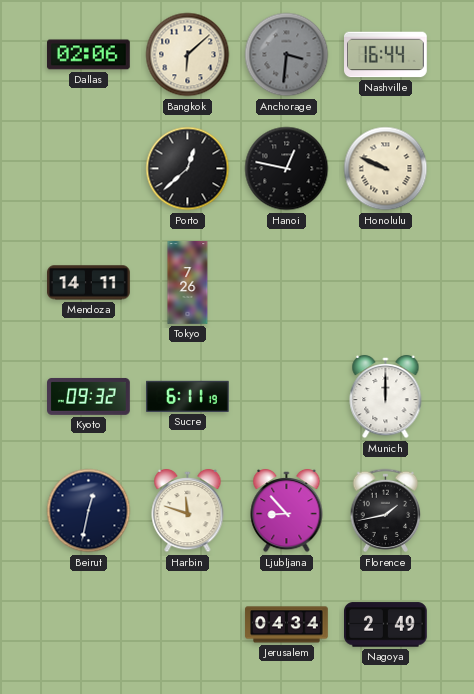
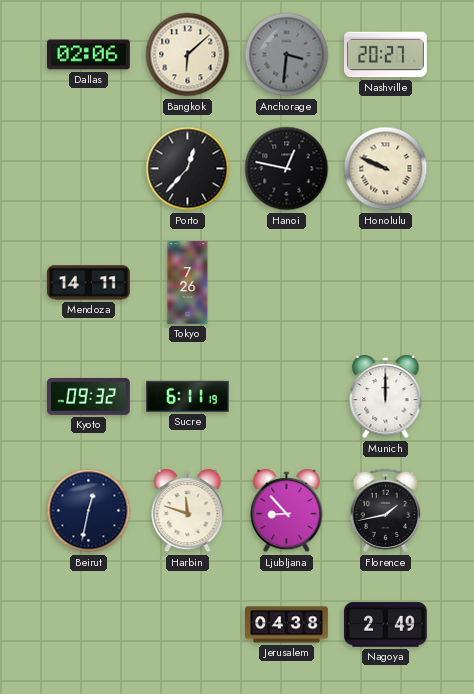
Nashville: 16:44 -> 20:27
Porto: 12:38 -> 12:37
Jerusalem: 04:34 -> 04:38
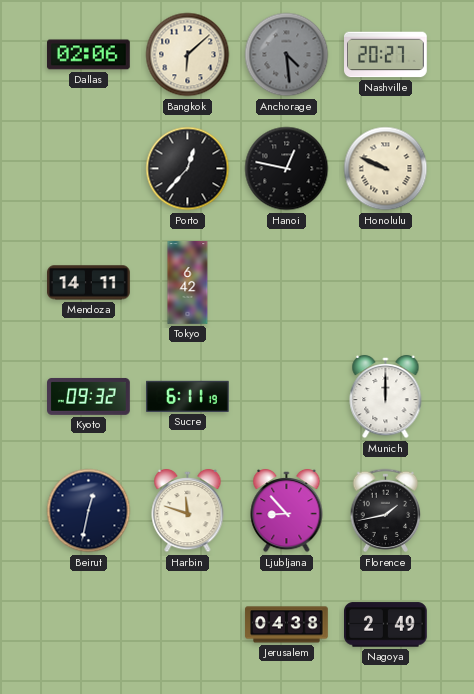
Anchorage: 3:31 -> 4:29
Tokyo: 7:26 -> 6:42
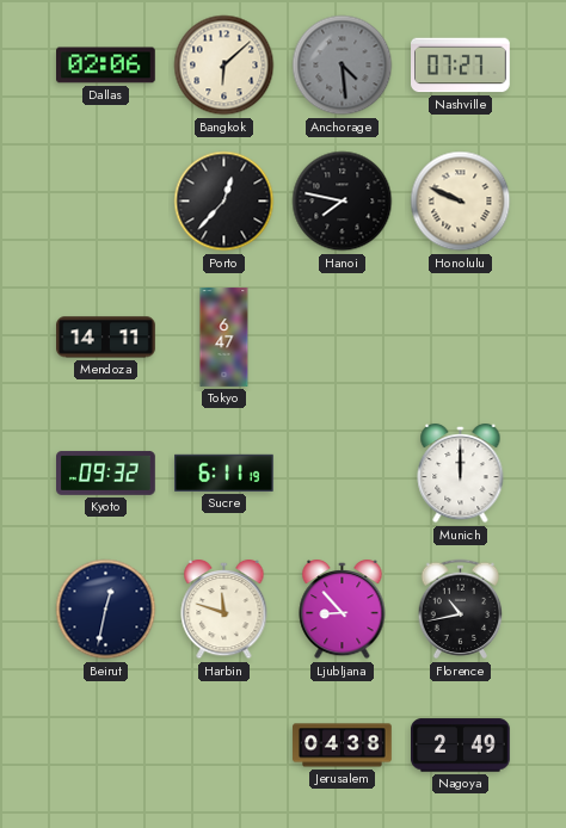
Nashville: 20:27 -> 07:27
Hanoi: 12:47 -> 7:47
Tokyo: 6:42 -> 6:47
Florence: 1:43 -> 10:43
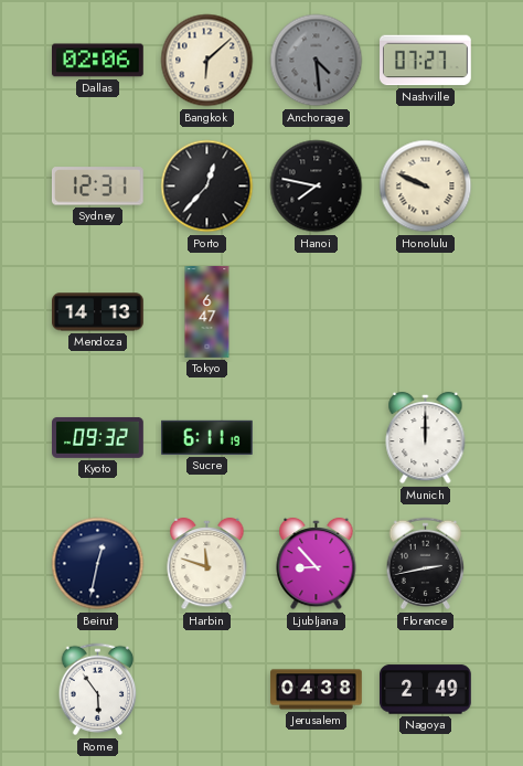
Sydney: none -> 12:31
Mendoza: 14:11 -> 14:13
Florence: 10:43 -> 2:43
Rome: none -> 5:54
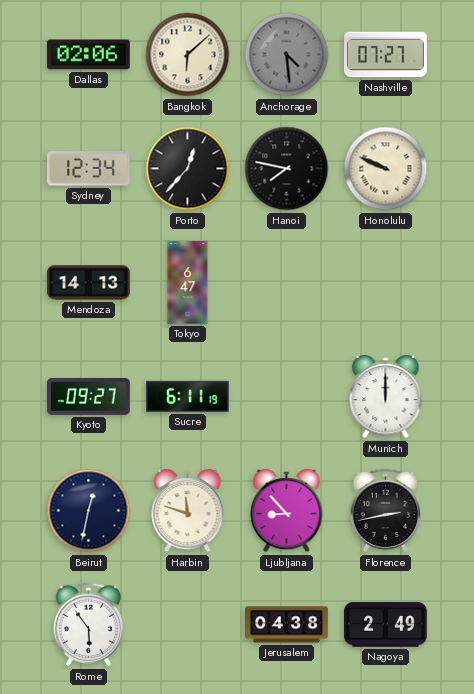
Sydney: 12:31 -> 12:34
Kyoto: 09:32 -> 09:27
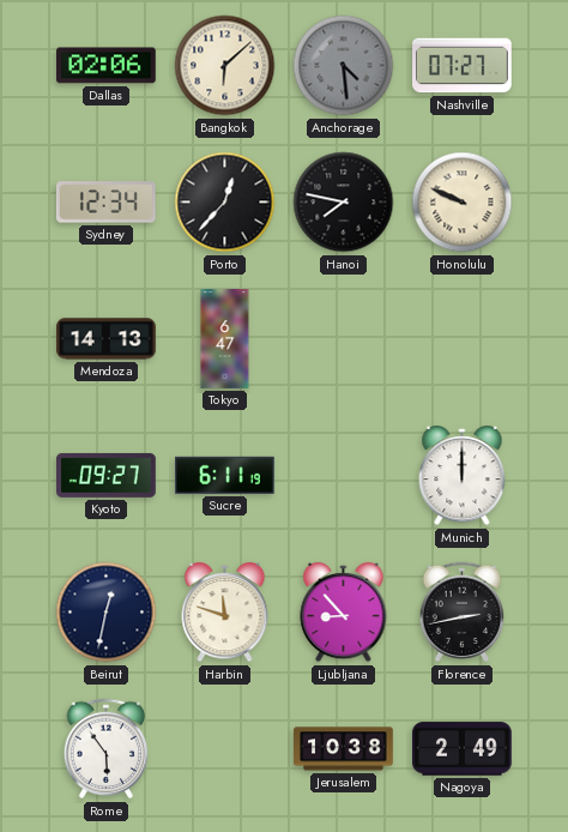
Jerusalem: 04:38 -> 10:38
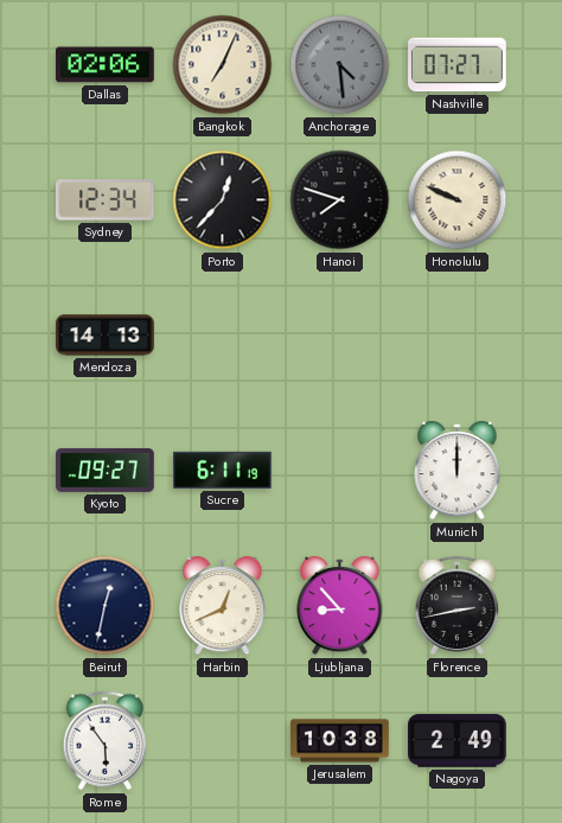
Bangkok: 6:08 -> 7:04
Hanoi: 7:47 -> 7:48
Tokyo: 6:47 -> none
Harbin: 11:48 -> 12:41
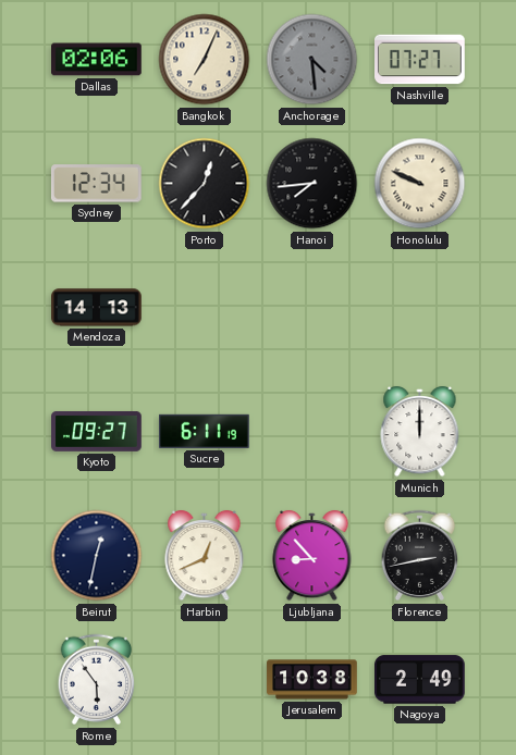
Hanoi: 7:48 -> 7:44
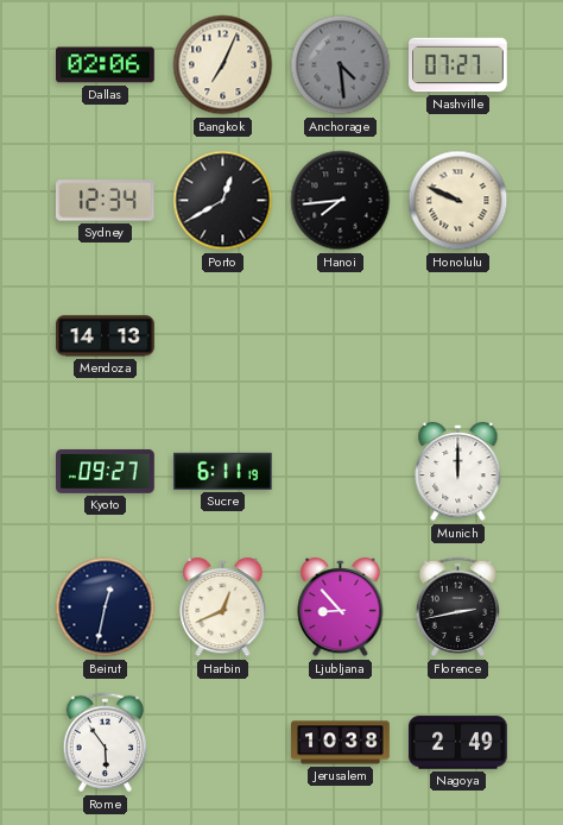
Porto: 12:37 -> 12:40
